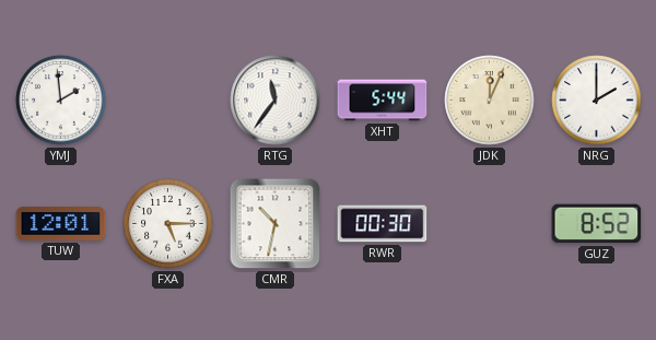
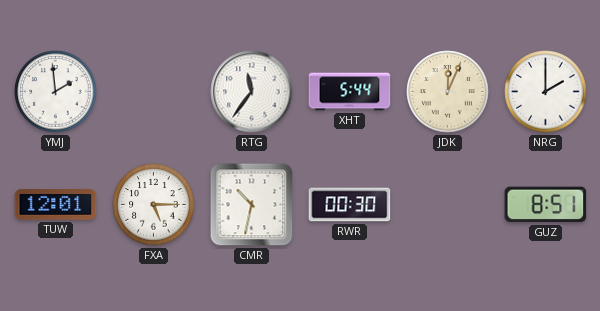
GUZ: 8:52 -> 8:51
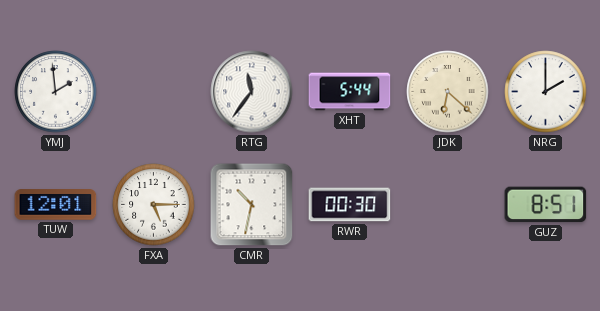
JDK: 12:04 -> 6:22
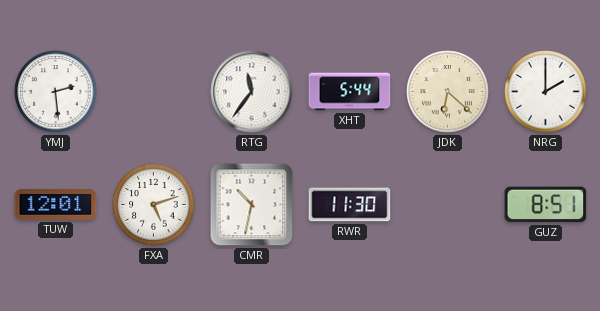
YMJ: 1:59 -> 2:29
FXA: 5:15 -> 5:12
RWR: 00:30 -> 11:30
